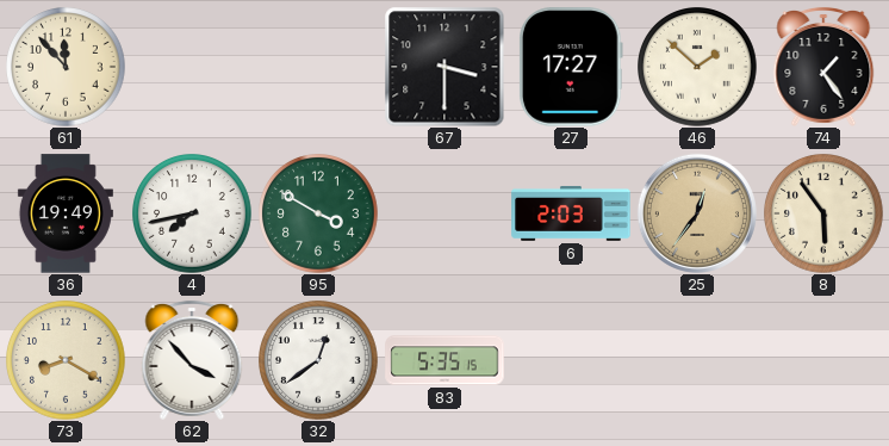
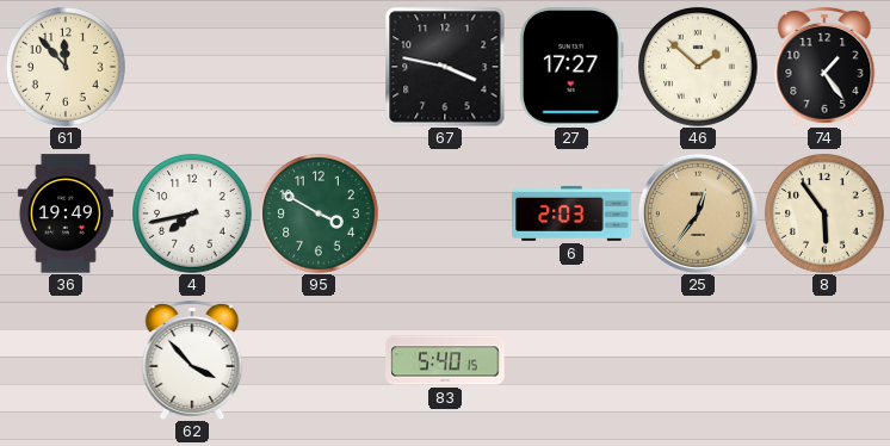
67: 3:30 -> 3:47
73: 8:20 -> none
32: 12:39 -> none
83: 5:35 -> 5:40
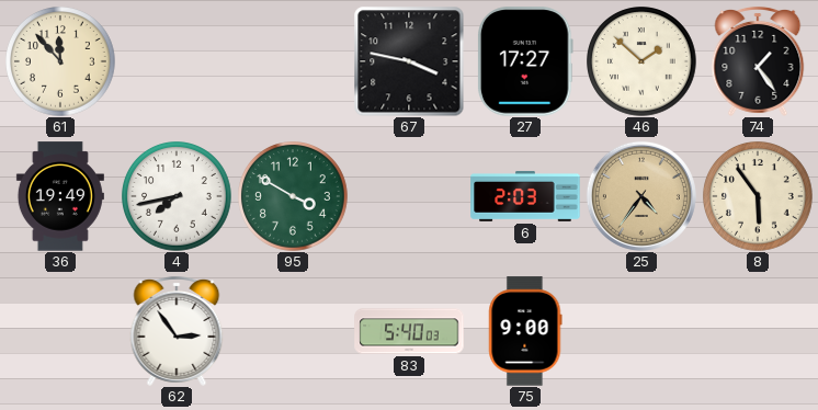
25: 12:36 -> 4:36
62: 3:53 -> 2:54
83: 5:40:15 -> 5:40:03
75: none -> 9:00
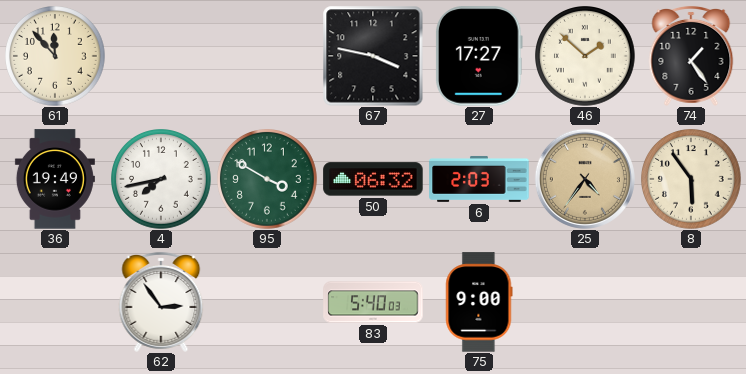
50: none -> 06:32
